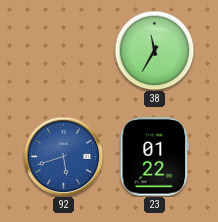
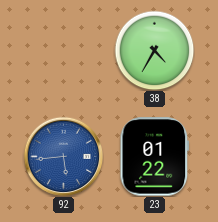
38: 11:35 -> 4:35
92: 5:42 -> 5:44
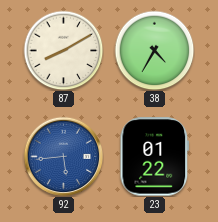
87: none -> 8:10
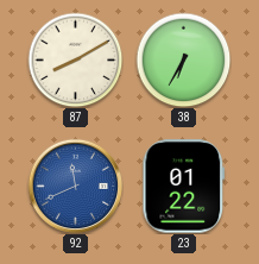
38: 4:35 -> 6:35
92: 5:44 -> 11:41
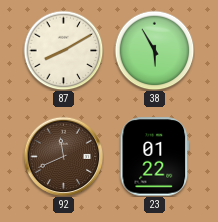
38: 6:35 -> 5:55
92 dial: blue -> brown
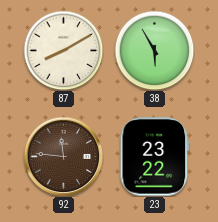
92: 11:41 -> 11:46
23: 01:22 -> 23:22
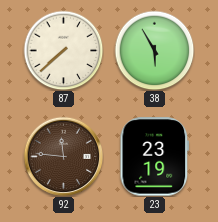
87: 8:10 -> 7:38
23: 23:22 -> 23:19
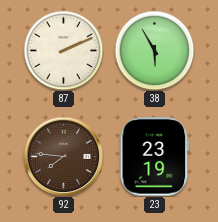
87: 7:38 -> 2:11
92: 11:46 -> 7:46
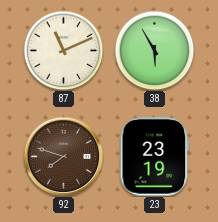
87: 2:11 -> 11:11
92: 7:46 -> 7:48
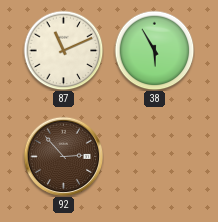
92: 7:48 -> 2:53
23: 23:19 -> none
